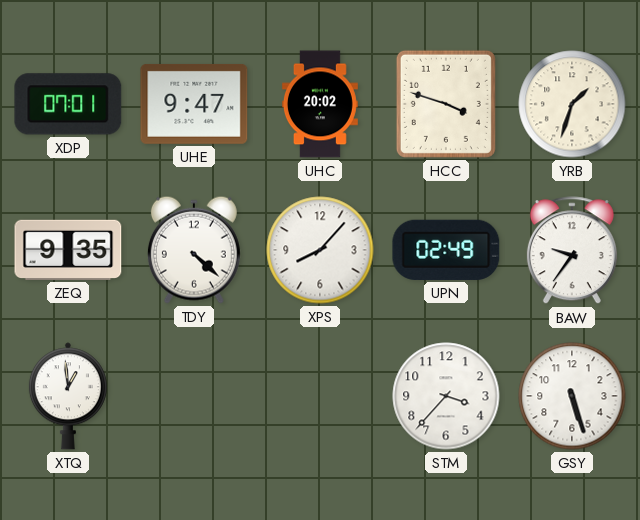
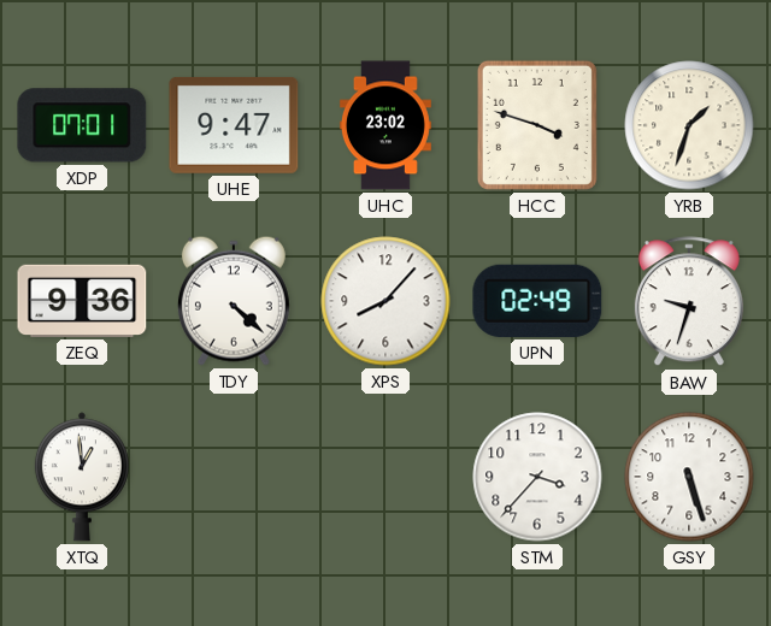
UHC: 20:02 -> 23:02
ZEQ: 9:35 -> 9:36
BAW: 9:36 -> 9:33
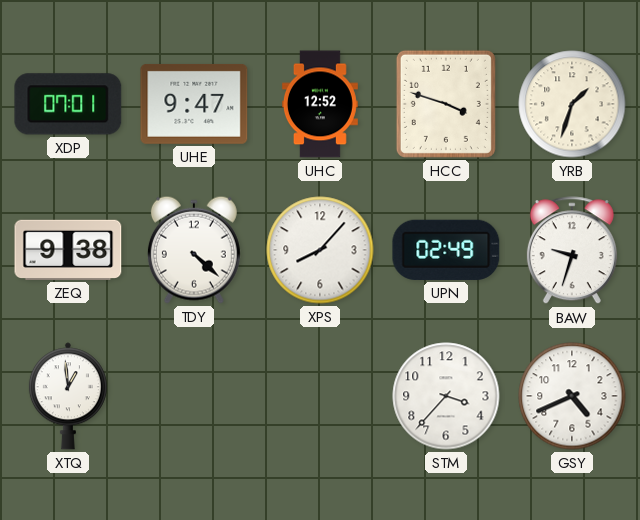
UHC: 23:02 -> 12:52
ZEQ: 9:36 -> 9:38
GSY: 5:27 -> 4:41
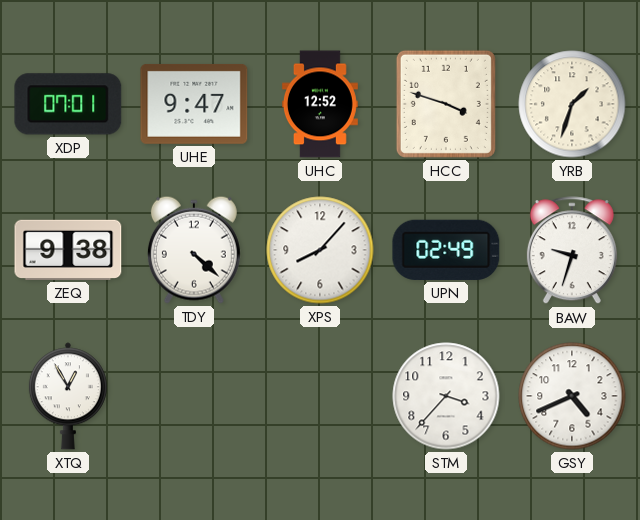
XTQ: 12:59 -> 12:55
